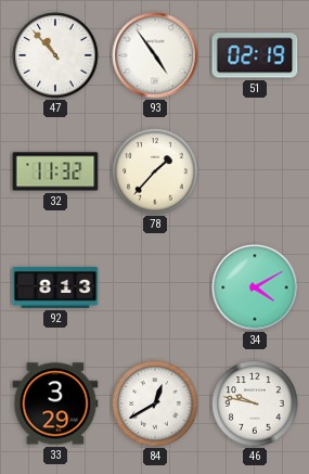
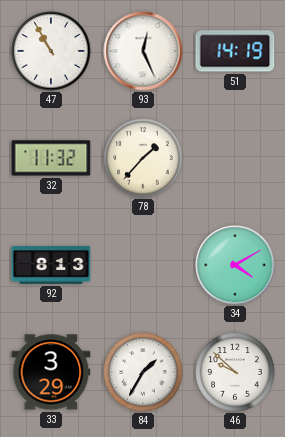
47: 10:53 -> 10:55
93: 4:54 -> 12:26
51: 02:19 -> 14:19
84: 12:40 -> 1:35
46: 9:47 -> 9:52
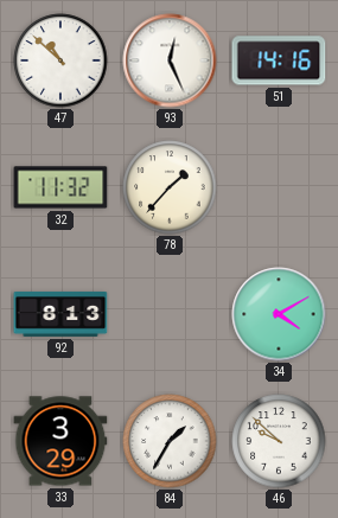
47: 10:55 -> 10:52
51: 14:19 -> 14:16
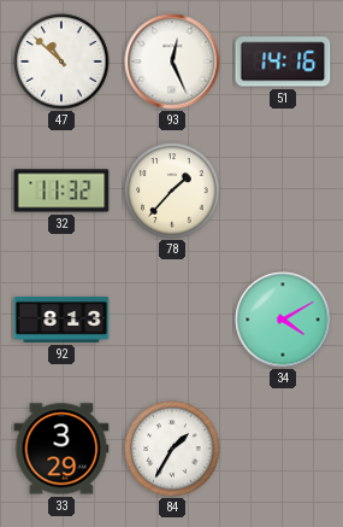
46: 9:52 -> none
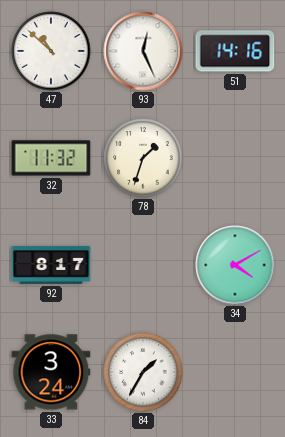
78: 1:37 -> 1:33
92: 8:13 -> 8:17
33: 3:29 -> 3:24
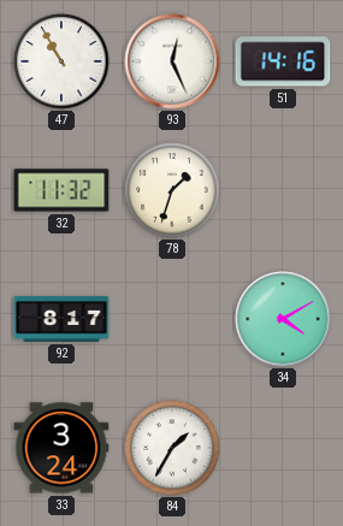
47: 10:52 -> 10:55
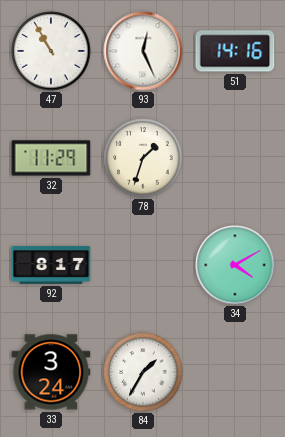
32: 11:32 -> 11:29
